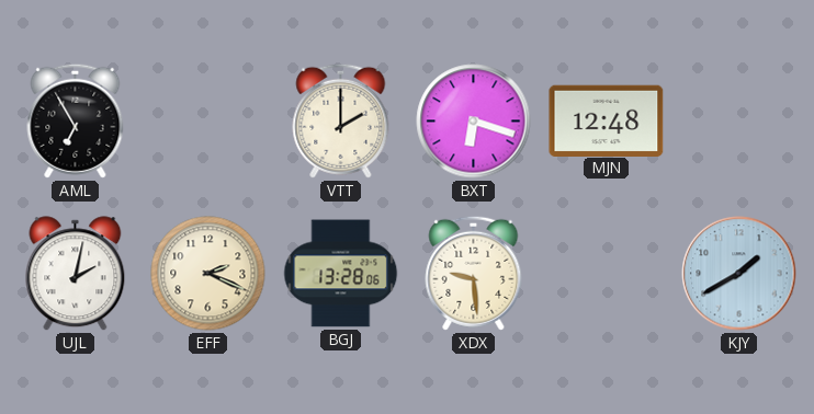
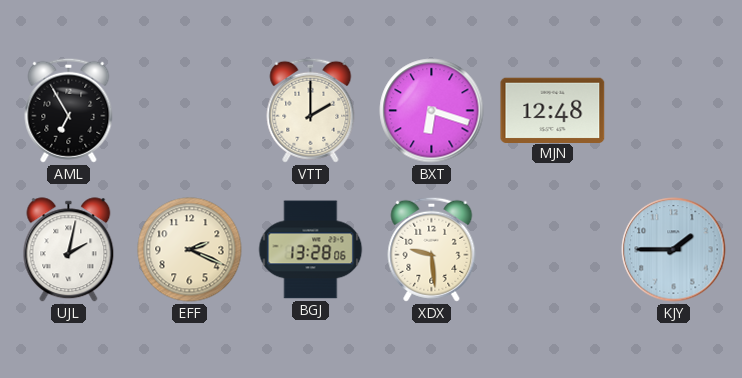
KJY: 1:40 -> 1:45
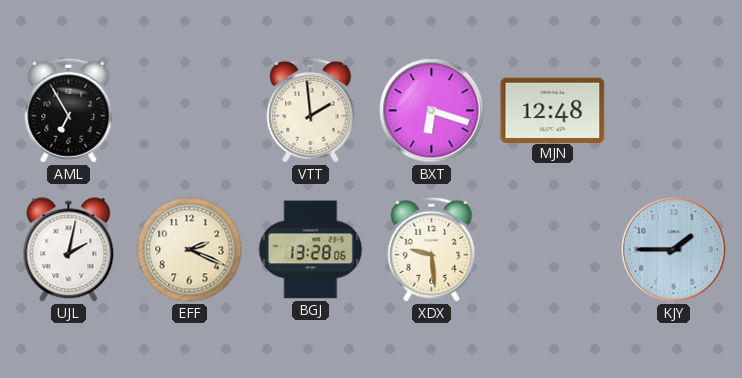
VTT: 2:00 -> 1:59
